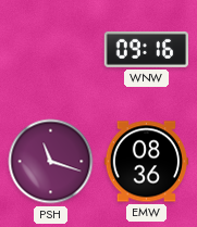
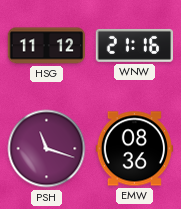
HSG: none -> 11:12
WNW: 09:16 -> 21:16
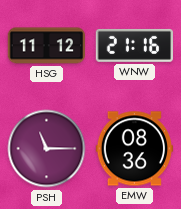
PSH: 11:18 -> 11:15
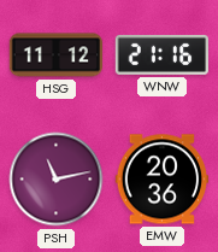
PSH: 11:15 -> 11:13
EMW: 08:36 -> 20:36
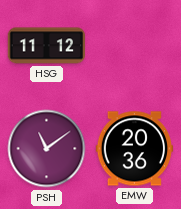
WNW: 21:16 -> none
PSH: 11:13 -> 11:09
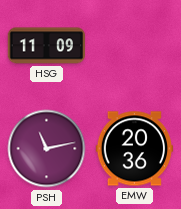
HSG: 11:12 -> 11:09
PSH: 11:09 -> 11:13
